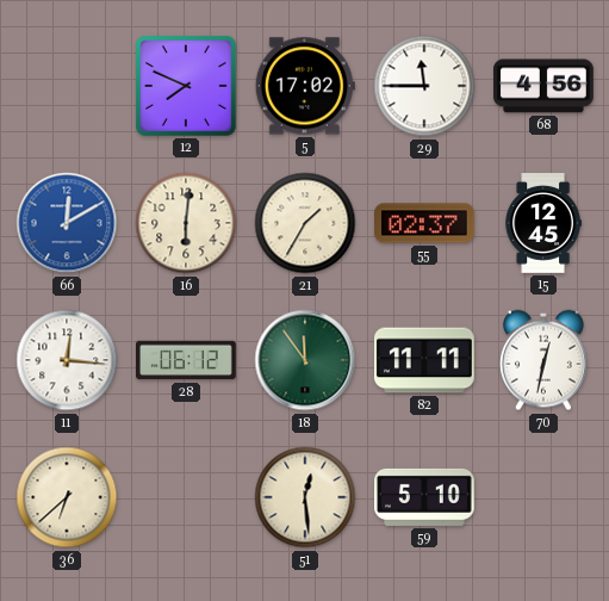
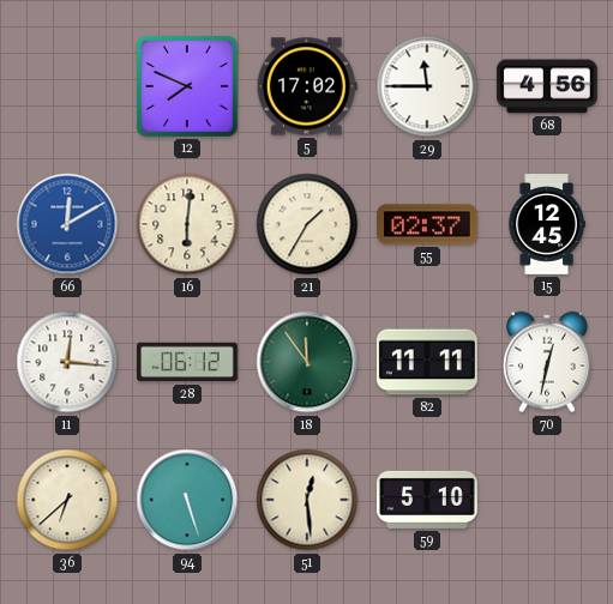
94: none -> 5:27
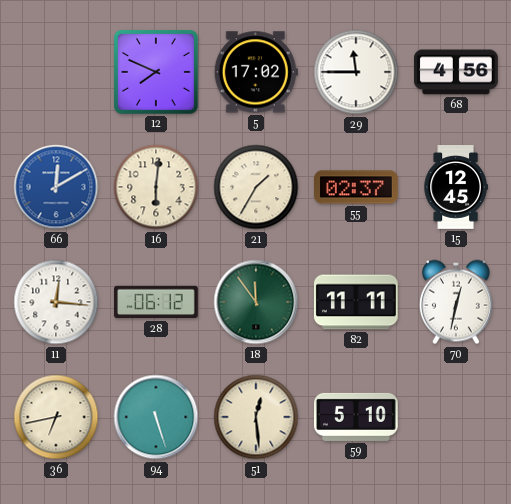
36: 6:38 -> 6:43
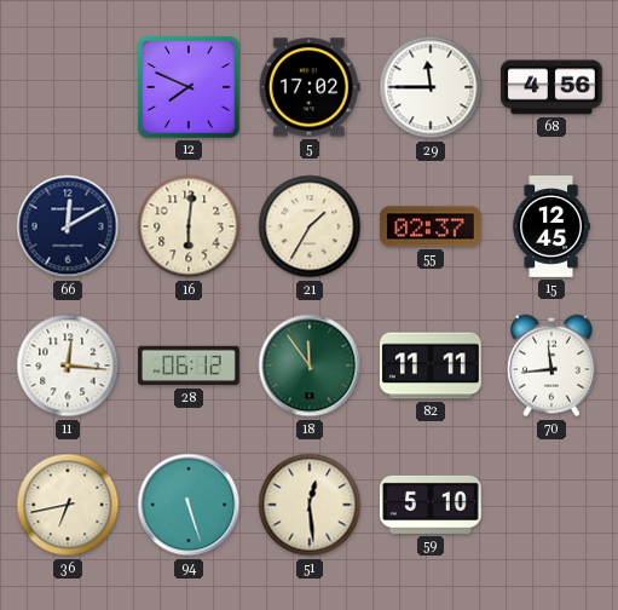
66 dial: blue -> navy
70: 12:32 -> 11:44
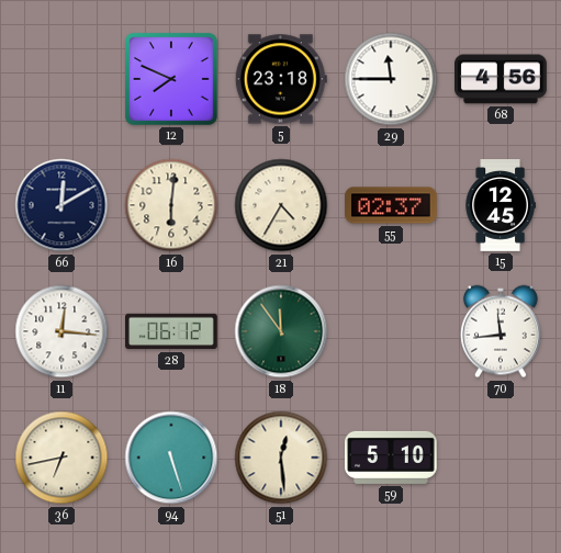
5: 17:02 -> 23:18
21: 1:35 -> 4:35
82: 11:11 -> none
